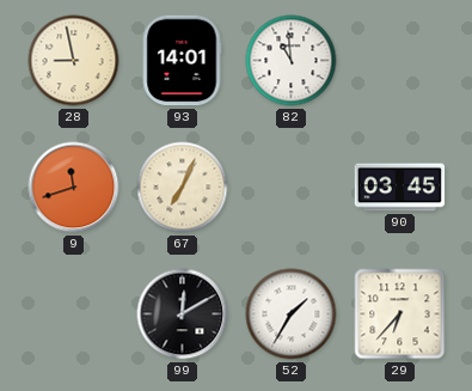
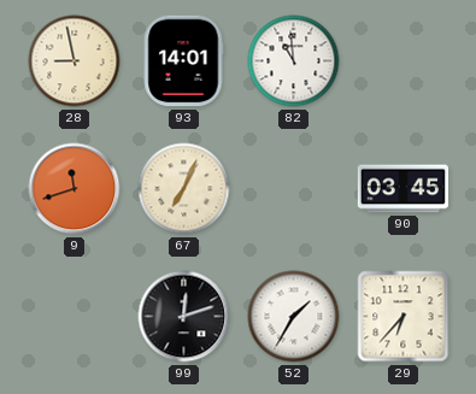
99: 12:10 -> 12:12
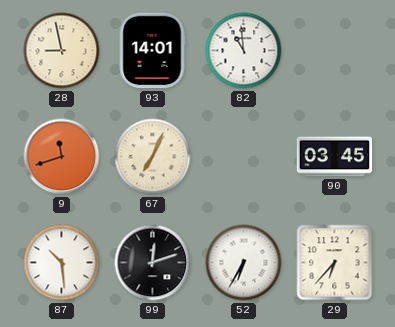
87: none -> 10:29
52: 1:35 -> 6:35
